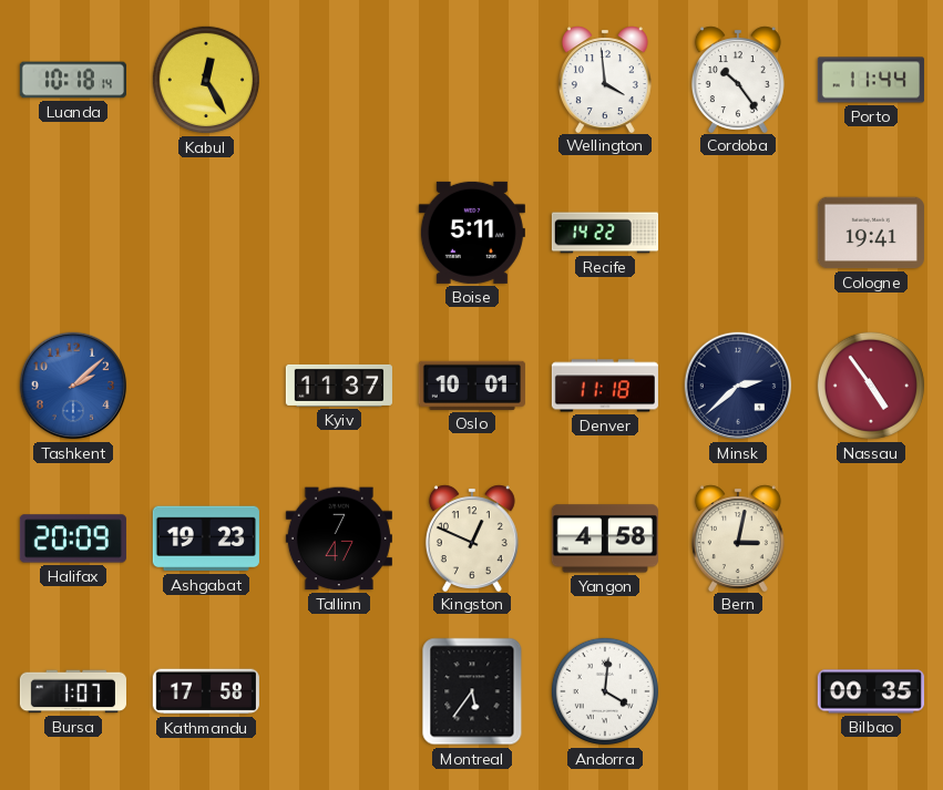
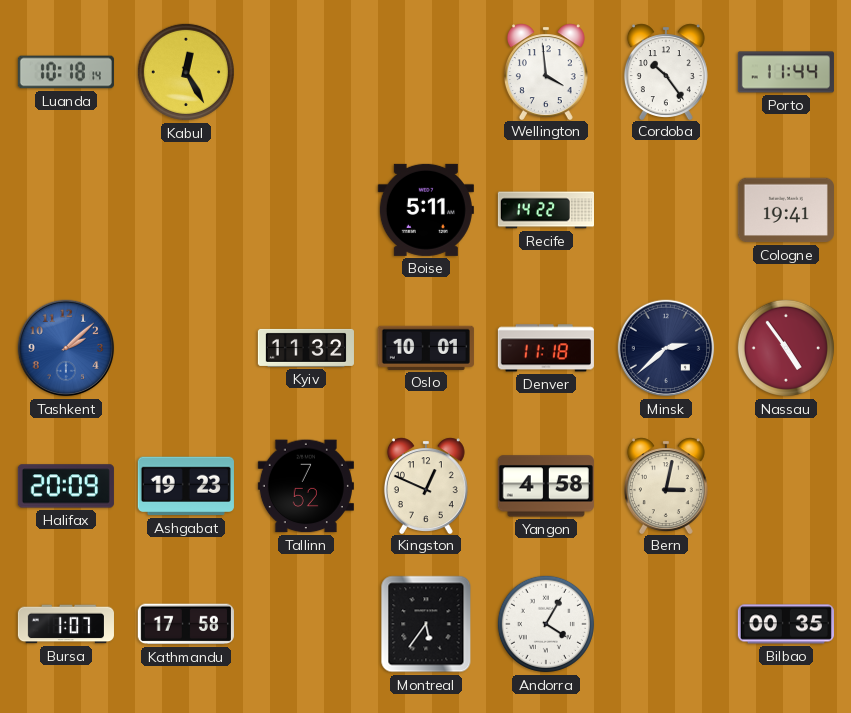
Kyiv: 11:37 -> 11:32
Tallinn: 7:47 -> 7:52
Andorra: 4:01 -> 4:05
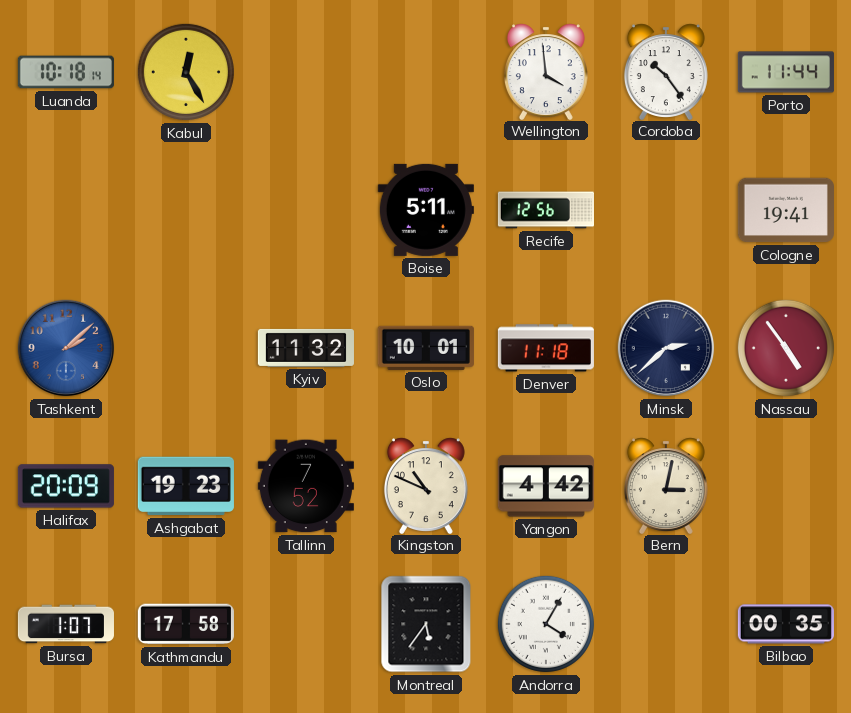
Recife: 14:22 -> 12:56
Kingston: 12:49 -> 10:49
Yangon: 4:58 -> 4:42
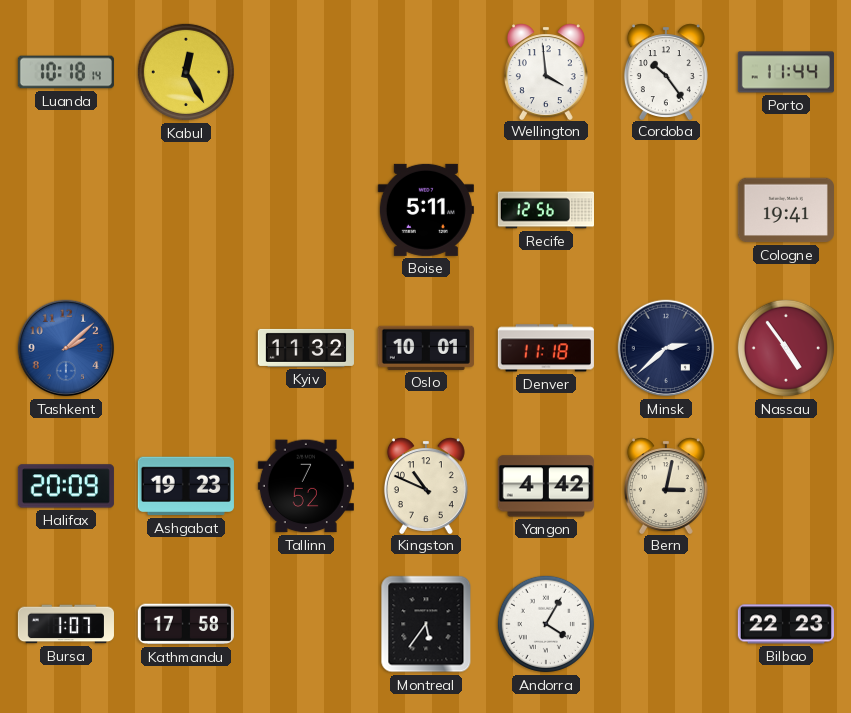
Bilbao: 00:35 -> 22:23
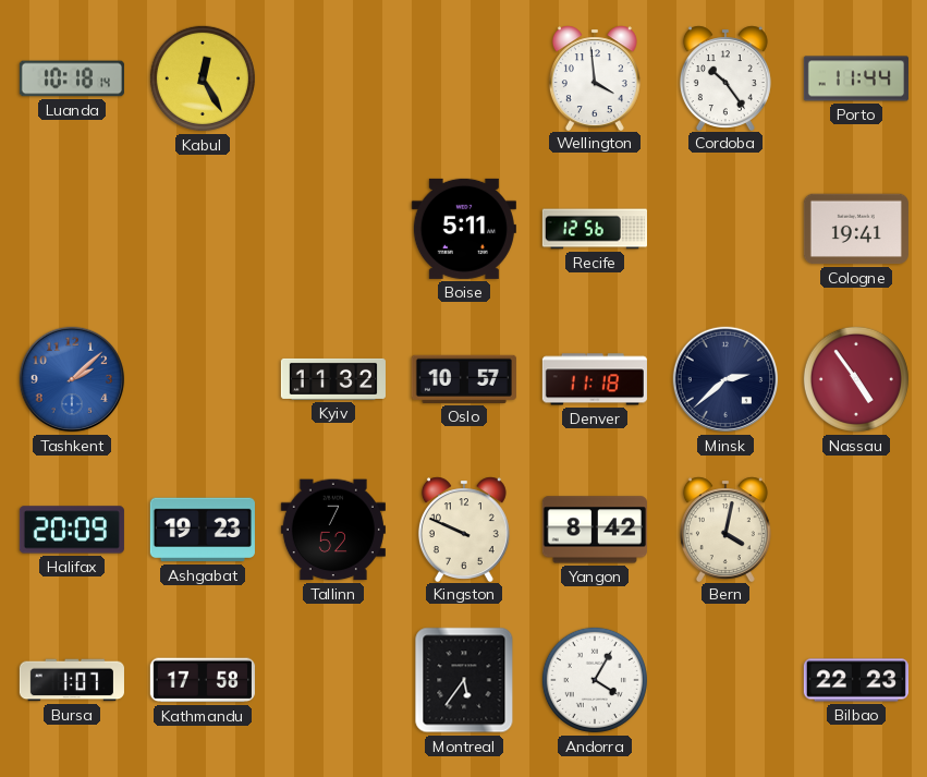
Oslo: 10:01 -> 10:57
Kingston: 10:49 -> 9:49
Yangon: 4:42 -> 8:42
Bern: 3:02 -> 4:02
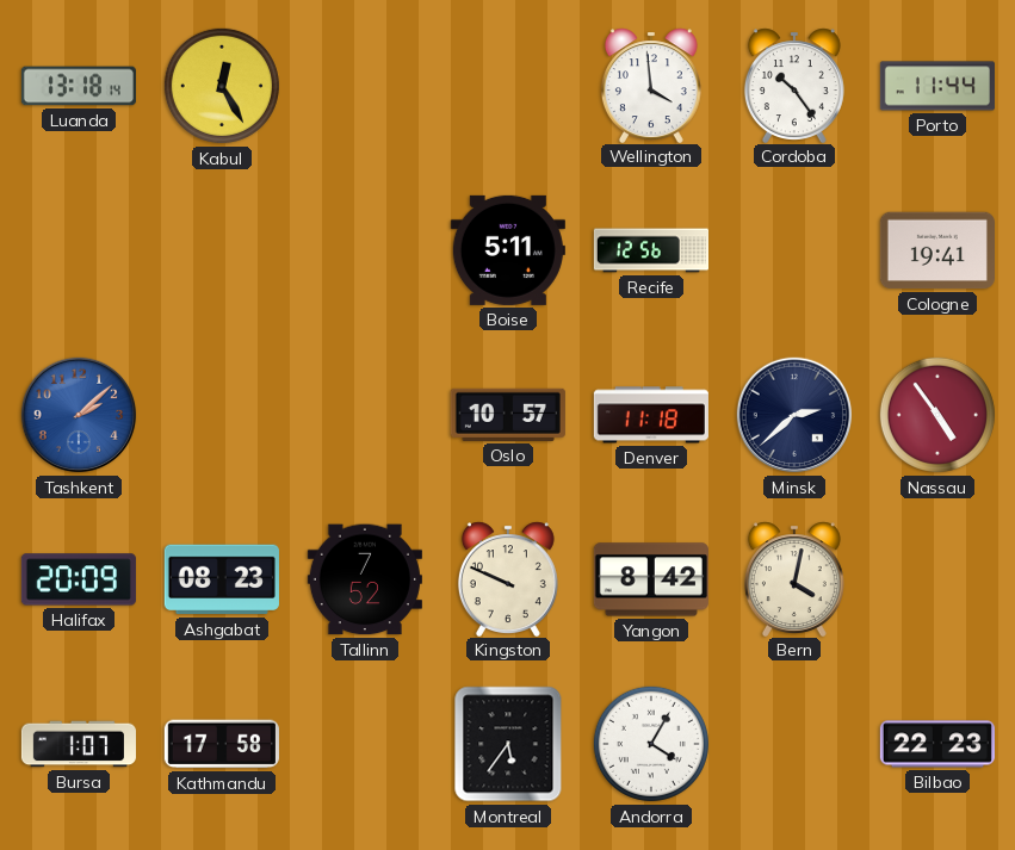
Luanda: 10:18 -> 13:18
Kyiv: 11:32 -> none
Ashgabat: 19:23 -> 08:23
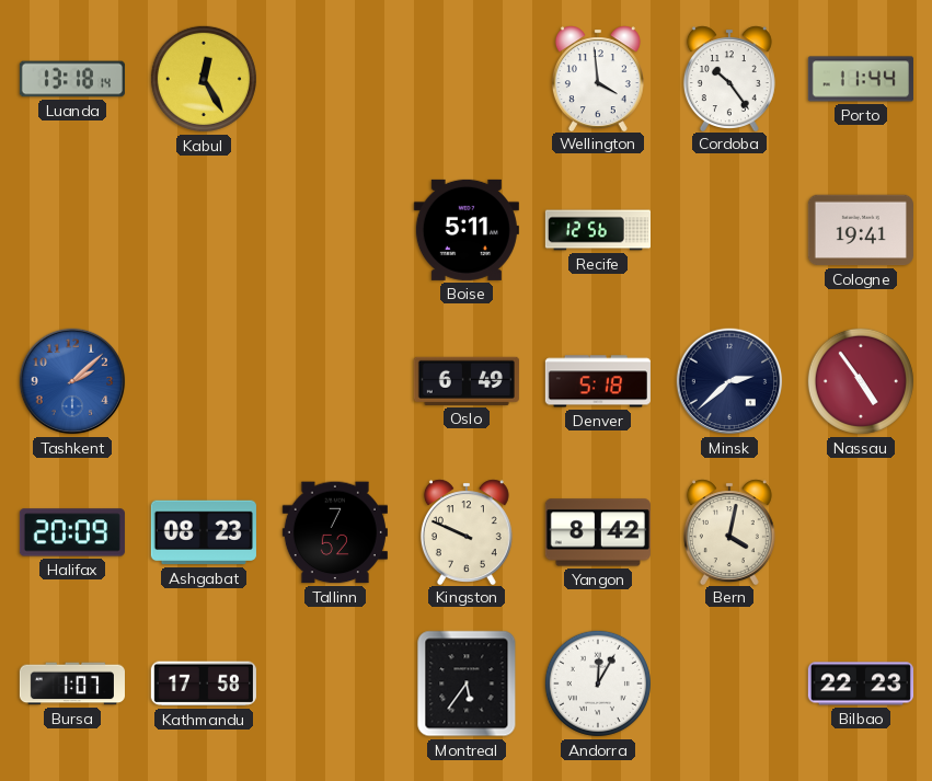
Oslo: 10:57 -> 6:49
Denver: 11:18 -> 5:18
Andorra: 4:05 -> 12:05
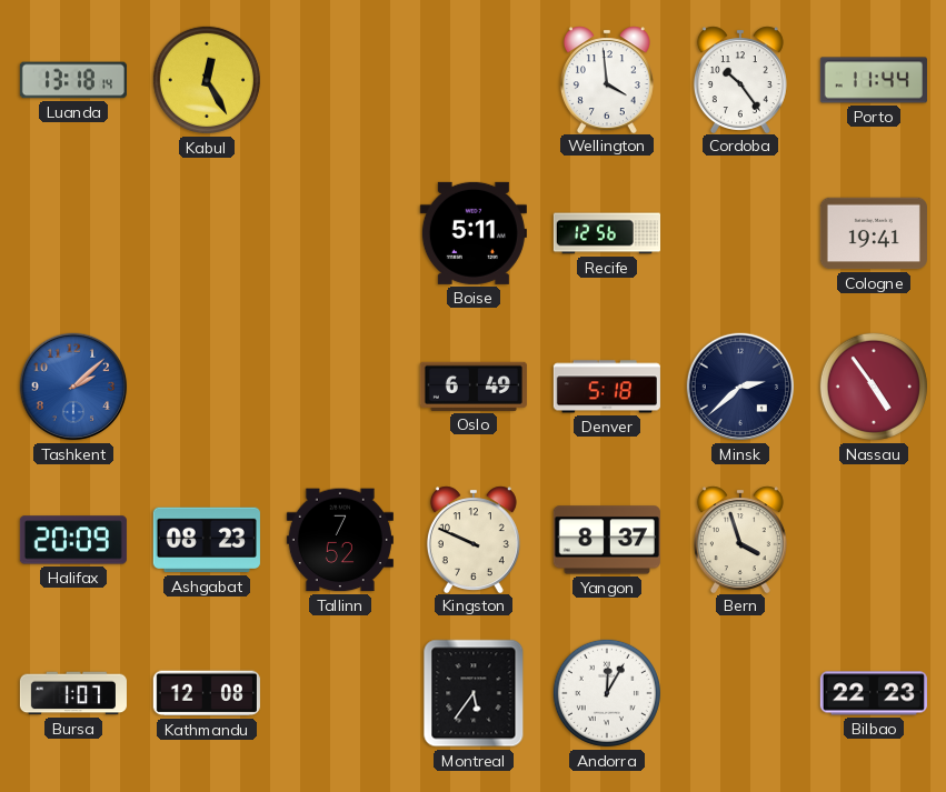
Yangon: 8:42 -> 8:37
Bern: 4:02 -> 3:57
Kathmandu: 17:58 -> 12:08
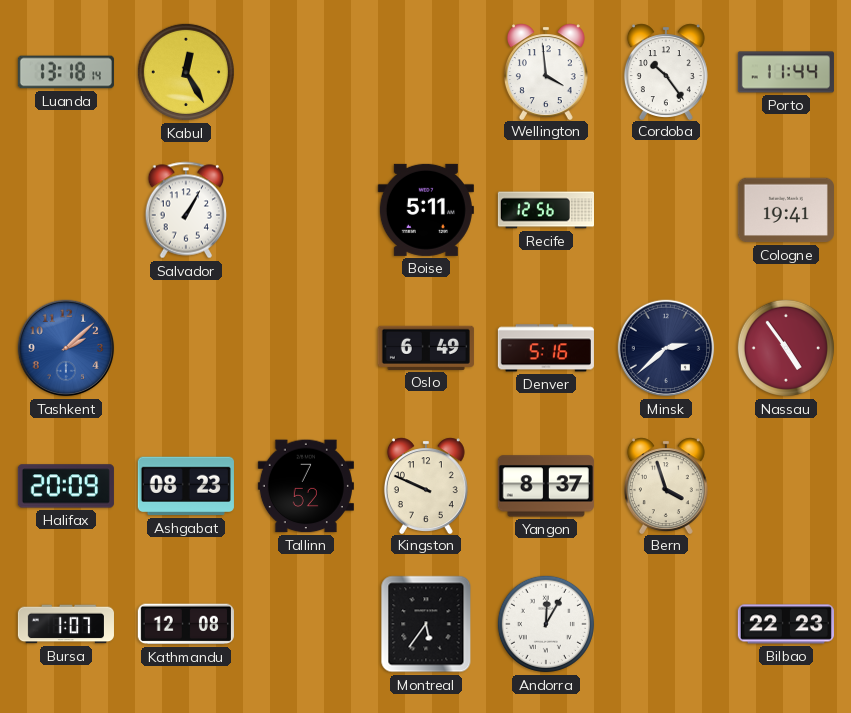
Salvador: none -> 1:05
Denver: 5:18 -> 5:16
